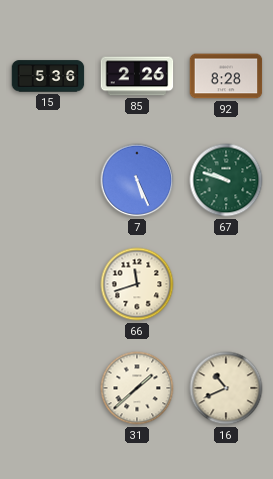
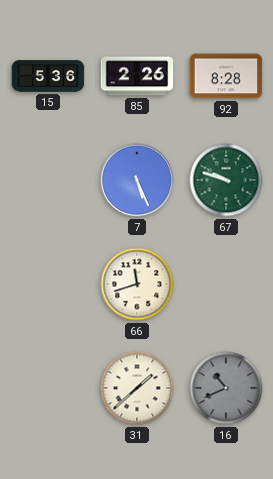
16 dial: cream -> grey
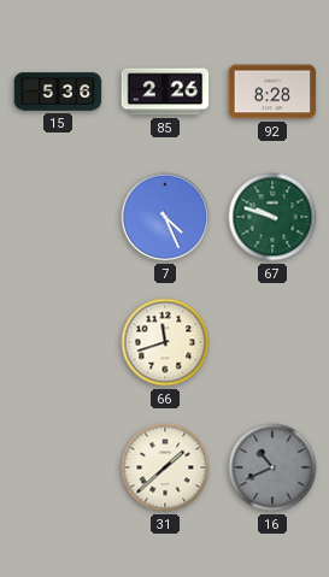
7: 5:26 -> 4:26
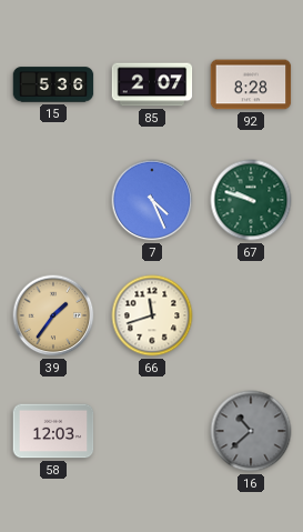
85: 2:26 -> 2:07
39: none -> 1:36
58: none -> 12:03
31: 1:38 -> none
16: 10:41 -> 10:38
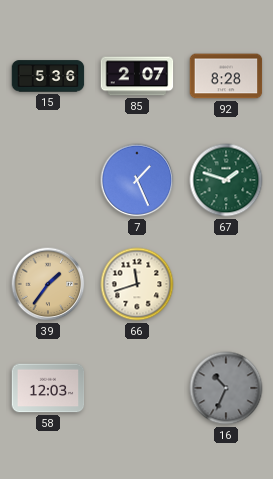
7: 4:26 -> 1:26
67: 9:48 -> 1:48
16: 10:38 -> 10:34
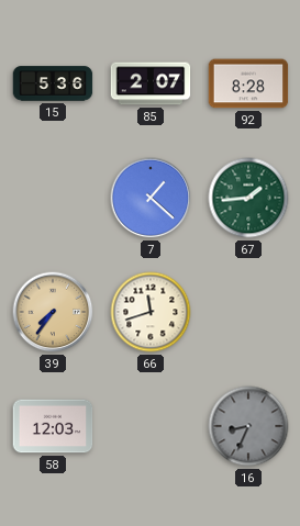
7: 1:26 -> 1:22
67: 1:48 -> 1:44
39: 1:36 -> 7:36
16: 10:34 -> 8:34
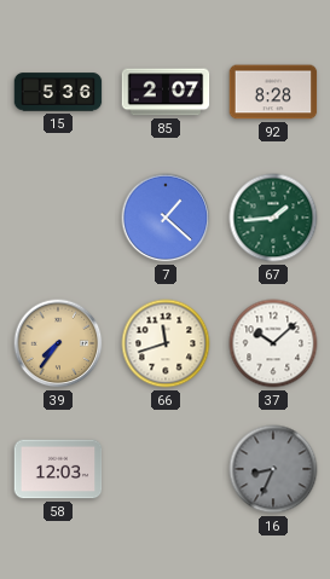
37: none -> 10:08
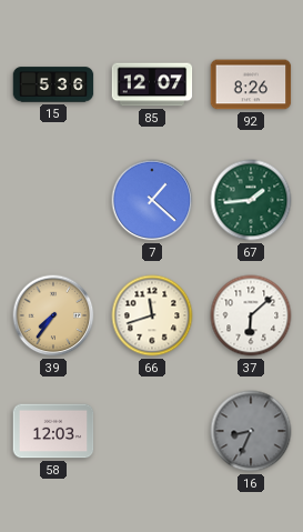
85: 2:07 -> 12:07
92: 8:28 -> 8:26
37: 10:08 -> 6:08
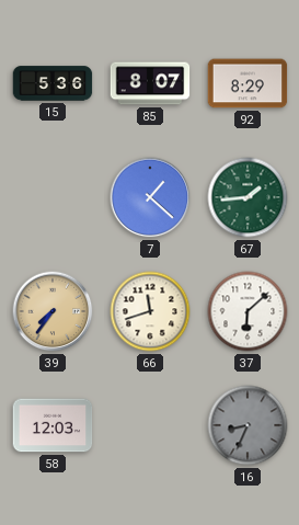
85: 12:07 -> 8:07
92: 8:26 -> 8:29
